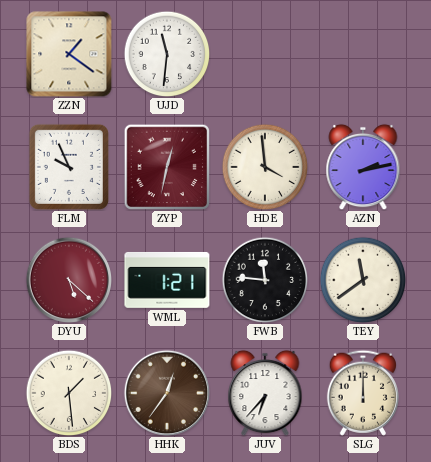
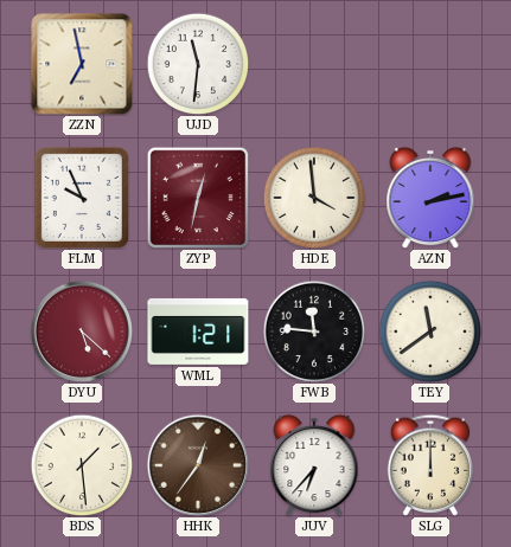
ZZN: 1:21 -> 6:58
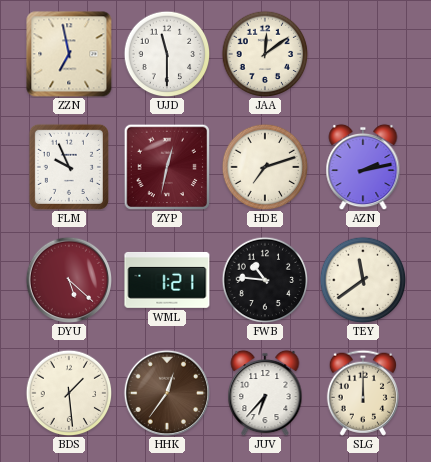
UJD: 11:31 -> 11:30
JAA: none -> 12:09
HDE: 3:59 -> 7:12
FWB: 11:46 -> 10:46
